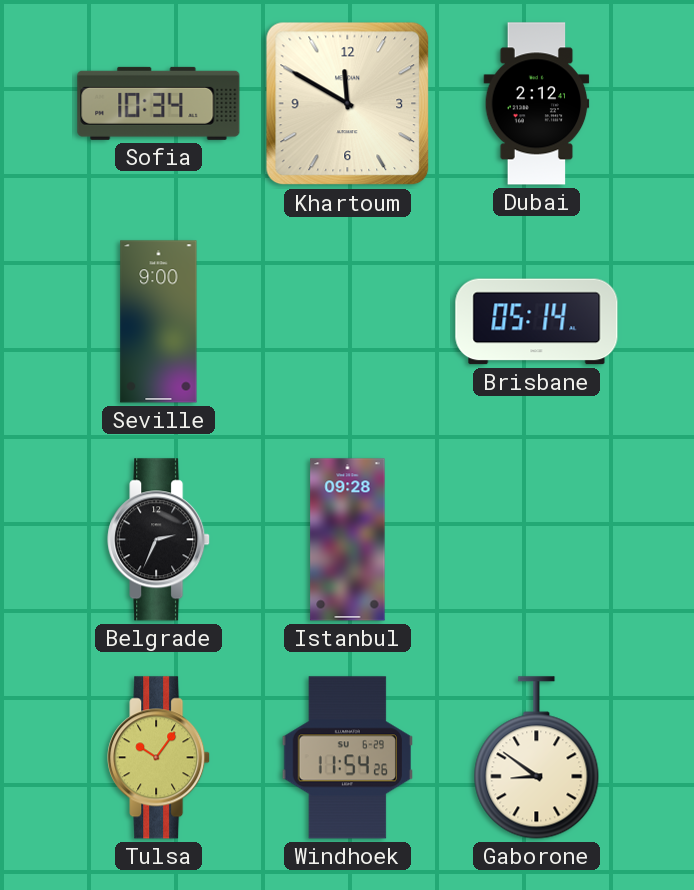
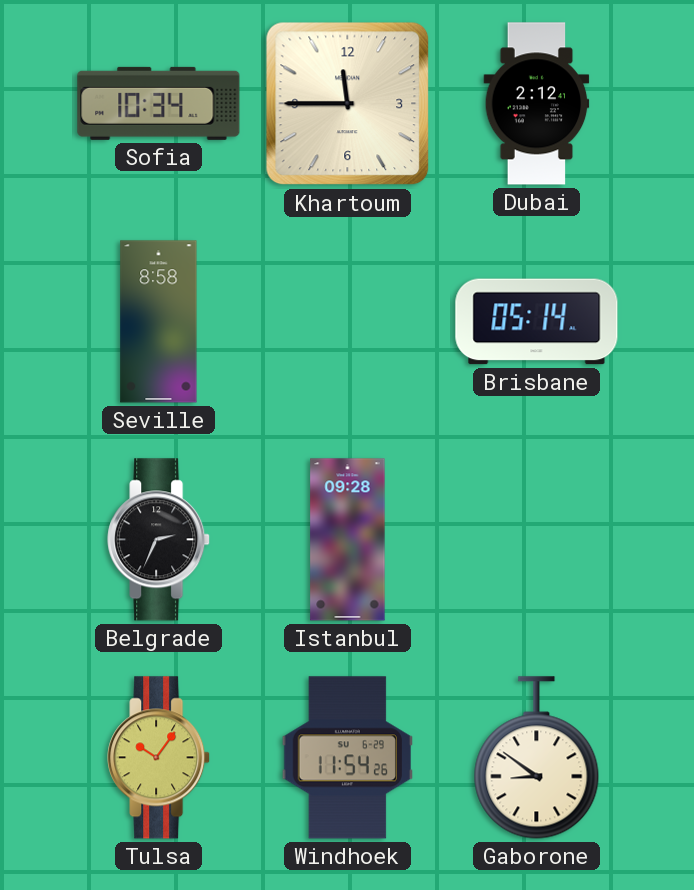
Khartoum: 11:50 -> 11:45
Seville: 9:00 -> 8:58
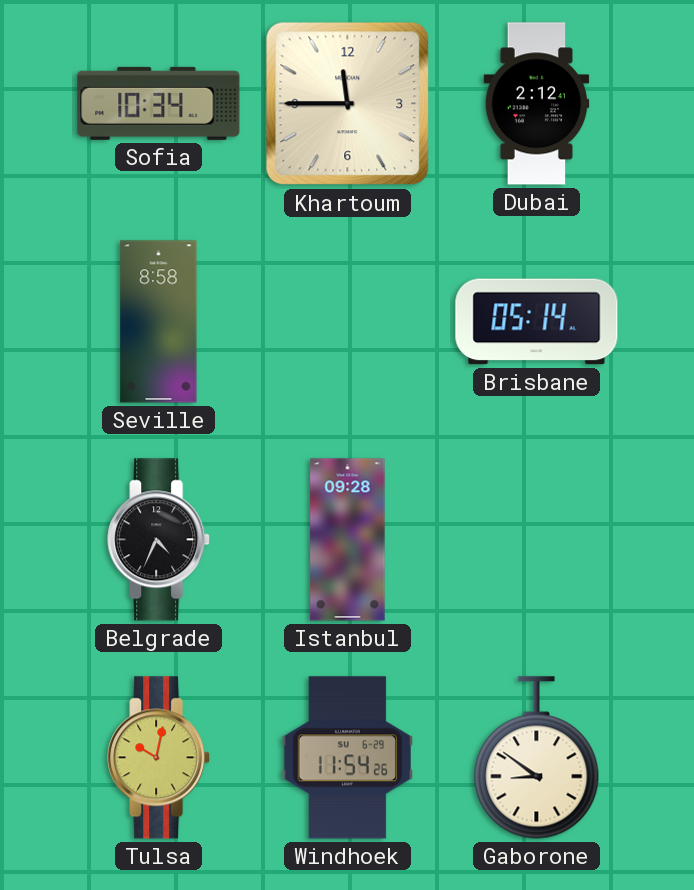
Belgrade: 2:34 -> 4:34
Tulsa: 10:06 -> 10:02
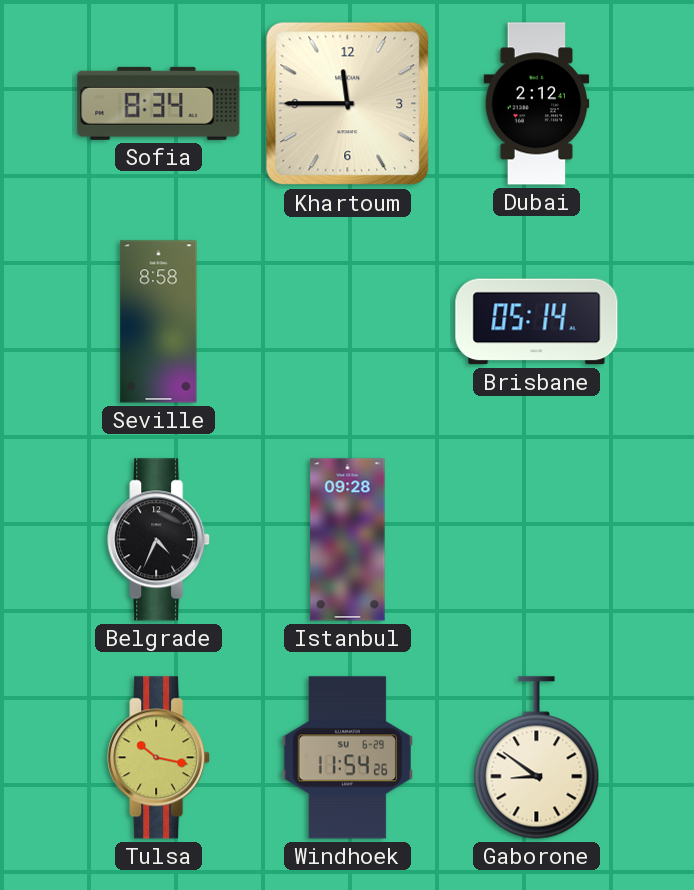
Sofia: 10:34 -> 8:34
Tulsa: 10:02 -> 10:17
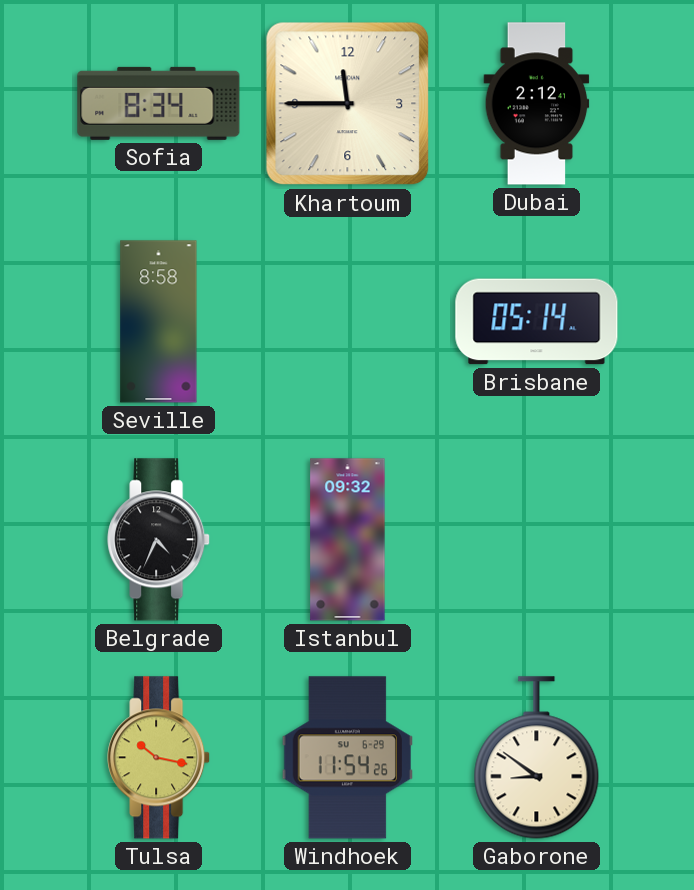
Istanbul: 09:28 -> 09:32
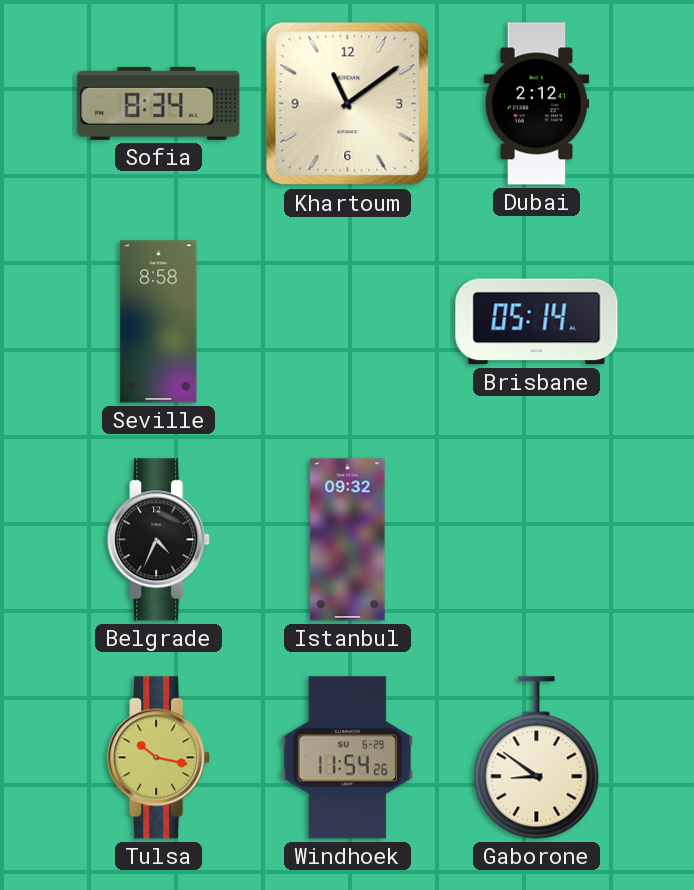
Khartoum: 11:45 -> 11:09
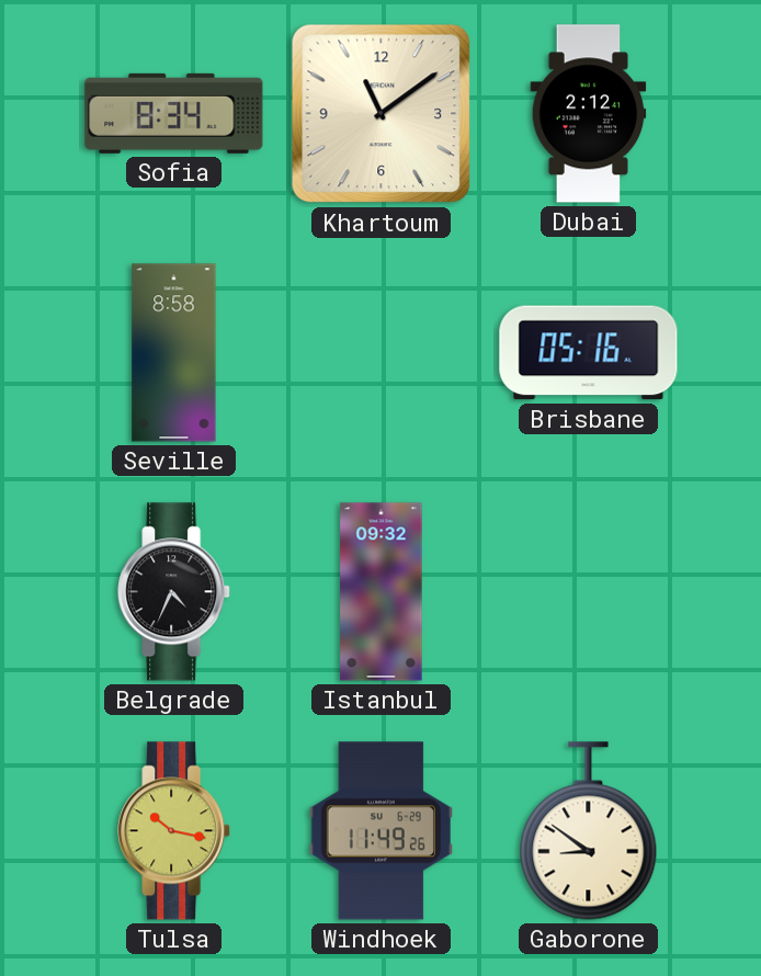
Brisbane: 05:14 -> 05:16
Windhoek: 11:54 -> 11:49
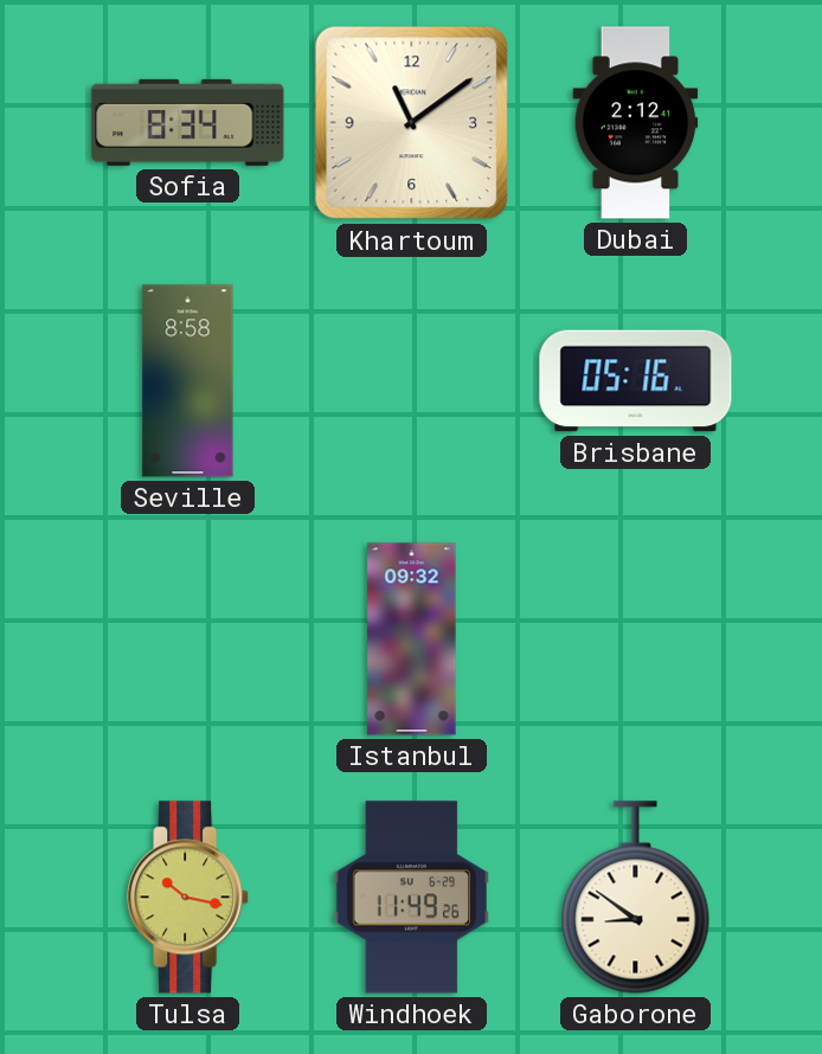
Belgrade: 4:34 -> none
